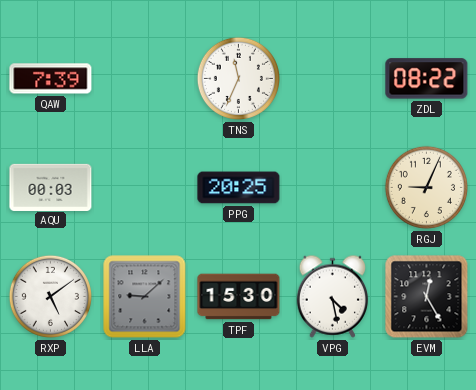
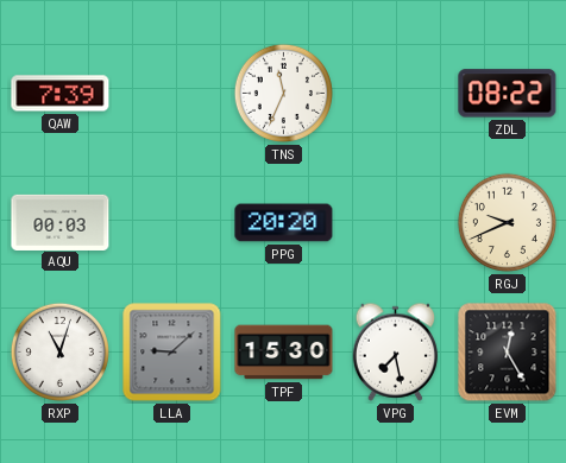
PPG: 20:25 -> 20:20
RGJ: 9:04 -> 9:41
RXP: 5:09 -> 11:03
VPG: 4:28 -> 7:28
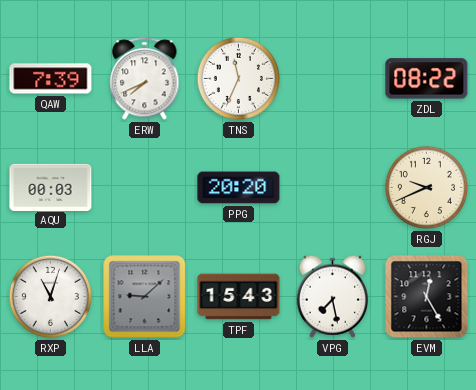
ERW: none -> 7:41
TPF: 15:30 -> 15:43
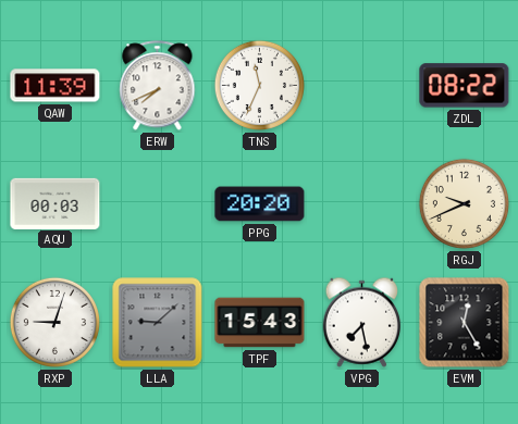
QAW: 7:39 -> 11:39
RXP: 11:03 -> 9:03
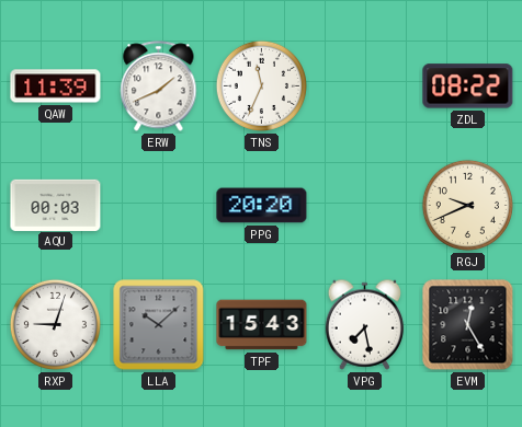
ERW: 7:41 -> 1:41
LLA: 9:08 -> 10:08
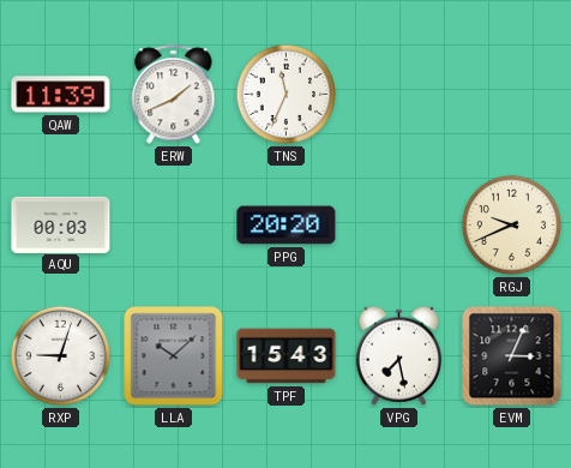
ZDL: 08:22 -> none
EVM: 12:25 -> 3:04
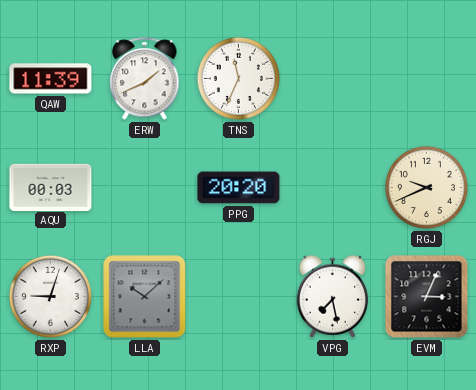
TPF: 15:43 -> none
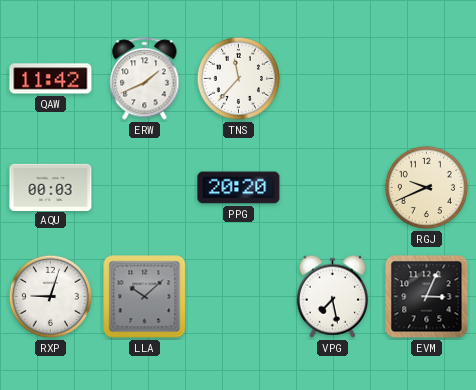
QAW: 11:39 -> 11:42
TNS: 11:34 -> 11:37
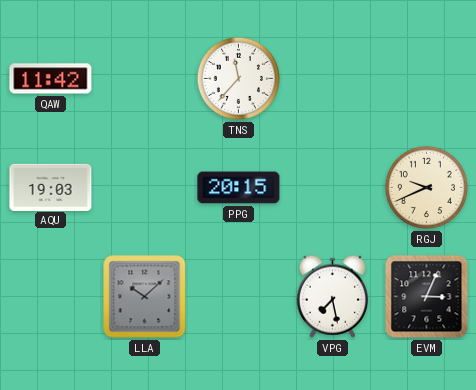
ERW: 1:41 -> none
AQU: 00:03 -> 19:03
PPG: 20:20 -> 20:15
RXP: 9:03 -> none
